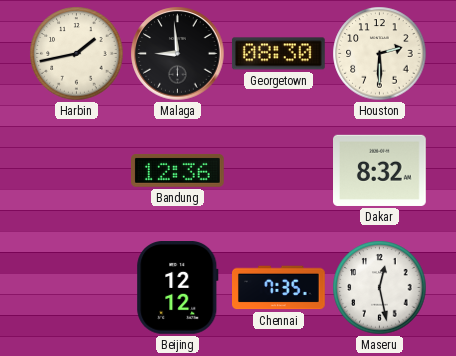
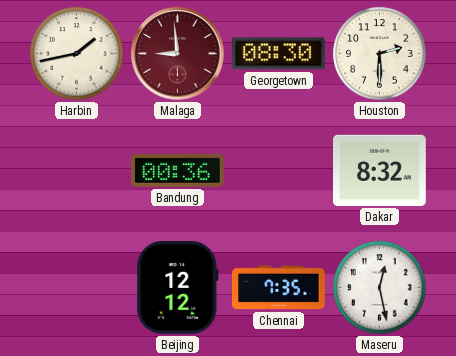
Malaga dial: black -> burgundy
Bandung: 12:36 -> 00:36
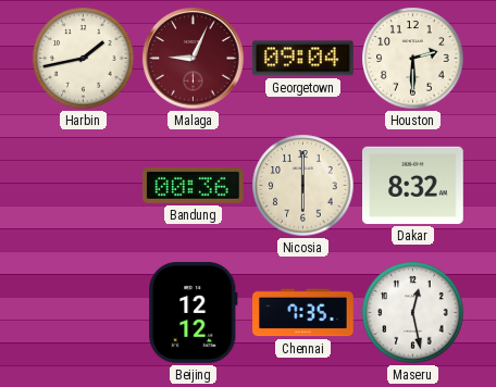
Malaga: 8:59 -> 9:04
Georgetown: 08:30 -> 09:04
Nicosia: none -> 6:00
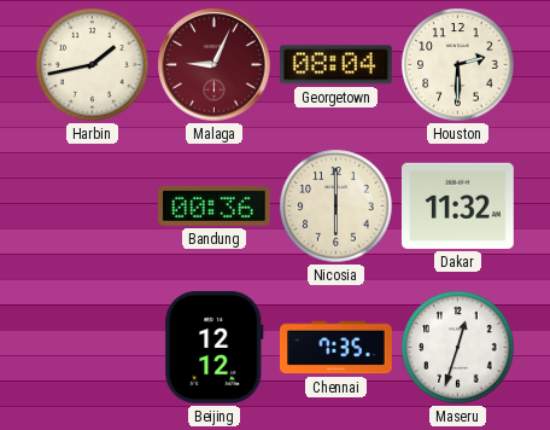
Georgetown: 09:04 -> 08:04
Dakar: 8:32 -> 11:32
Maseru: 12:28 -> 12:33
